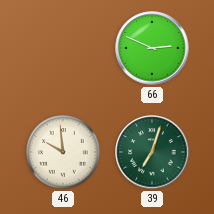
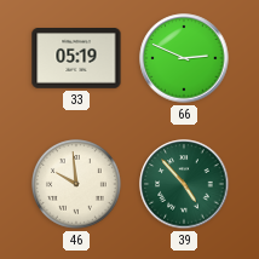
33: none -> 05:19
39: 7:03 -> 4:53
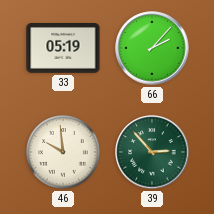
66: 2:49 -> 2:07
39: 4:53 -> 2:53
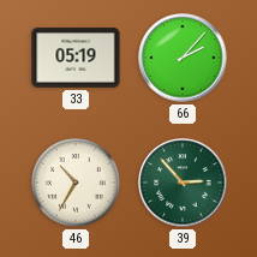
46: 9:59 -> 10:35
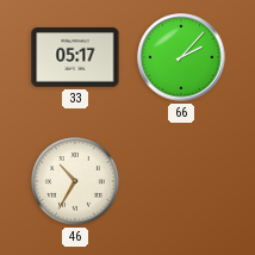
33: 05:19 -> 05:17
39: 2:53 -> none
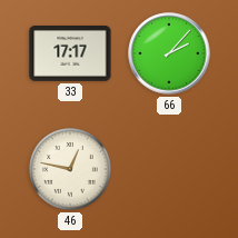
33: 05:17 -> 17:17
46: 10:35 -> 12:47
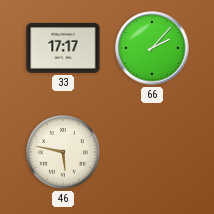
46: 12:47 -> 5:47
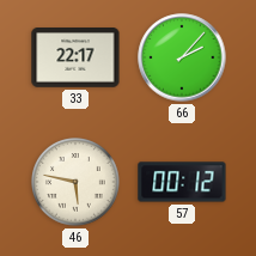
33: 17:17 -> 22:17
57: none -> 00:12
